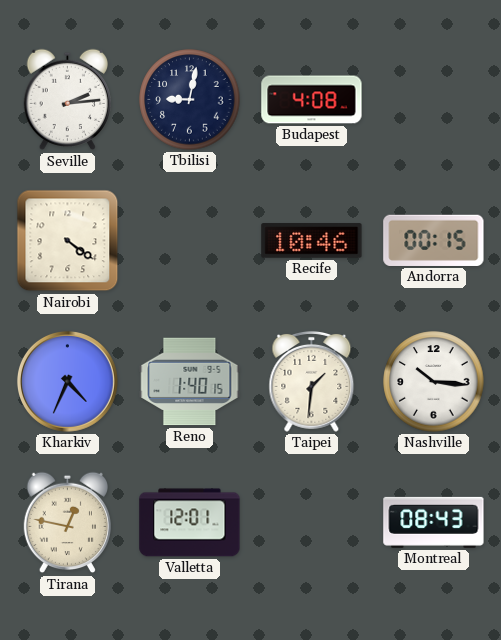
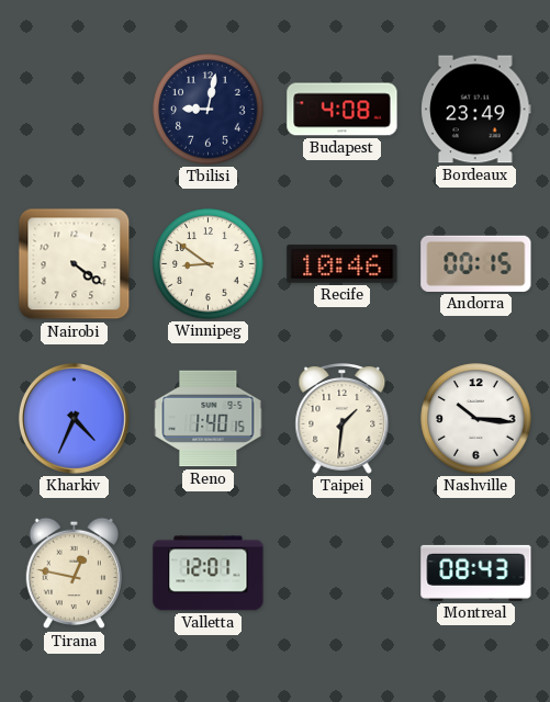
Seville: 2:14 -> none
Bordeaux: none -> 23:49
Winnipeg: none -> 8:51
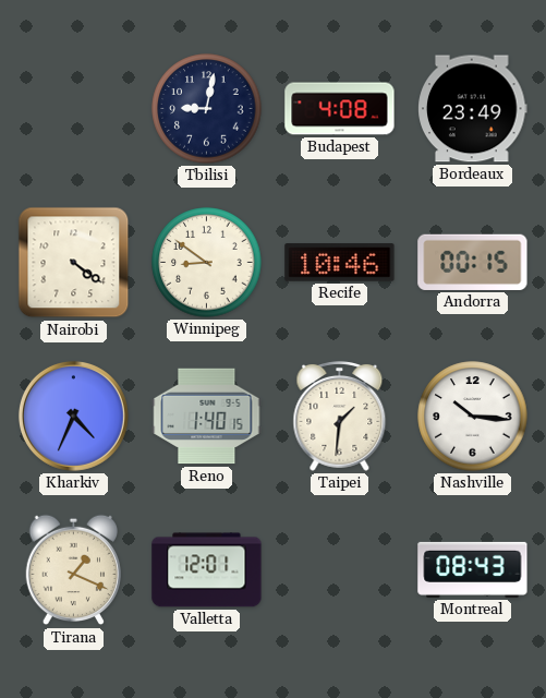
Tirana: 12:47 -> 1:19
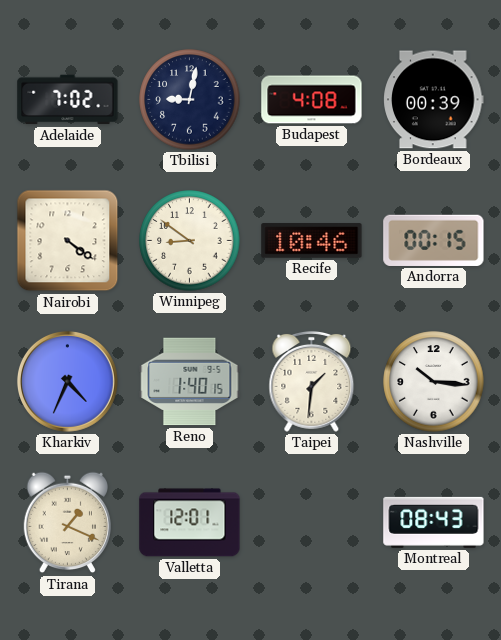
Adelaide: none -> 7:02
Bordeaux: 23:49 -> 00:39
